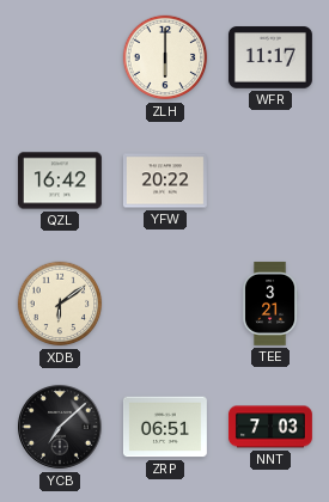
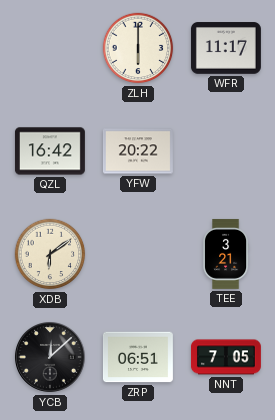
YCB: 7:08 -> 12:08
NNT: 7:03 -> 7:05
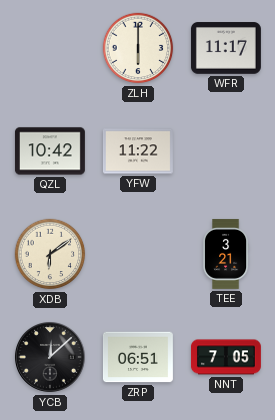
QZL: 16:42 -> 10:42
YFW: 20:22 -> 11:22
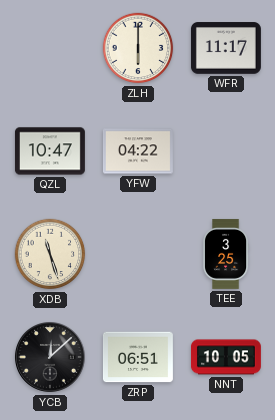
QZL: 10:42 -> 10:47
YFW: 11:22 -> 04:22
XDB: 6:09 -> 11:27
TEE: 3:21 -> 3:25
NNT: 7:05 -> 10:05
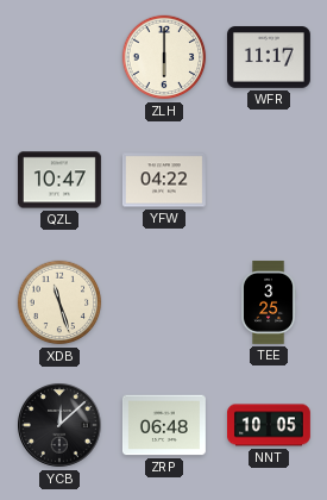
ZRP: 06:51 -> 06:48
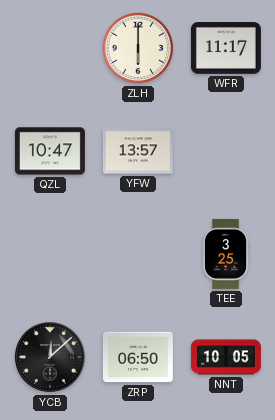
YFW: 04:22 -> 13:57
XDB: 11:27 -> none
ZRP: 06:48 -> 06:50
